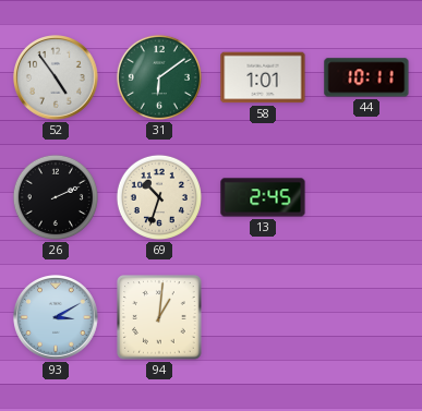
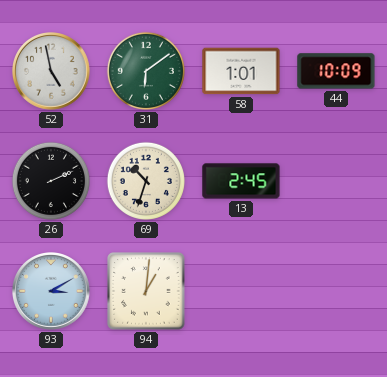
52: 4:54 -> 4:58
44: 10:11 -> 10:09
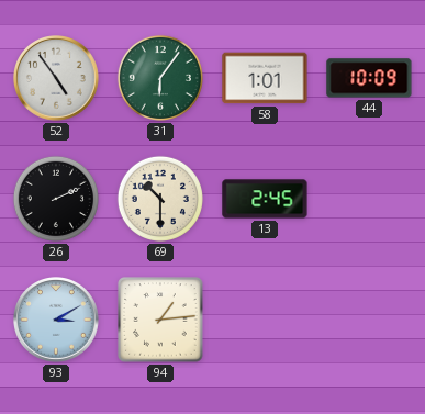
52: 4:58 -> 4:54
31: 6:09 -> 6:06
69: 10:33 -> 10:30
94: 1:01 -> 1:14
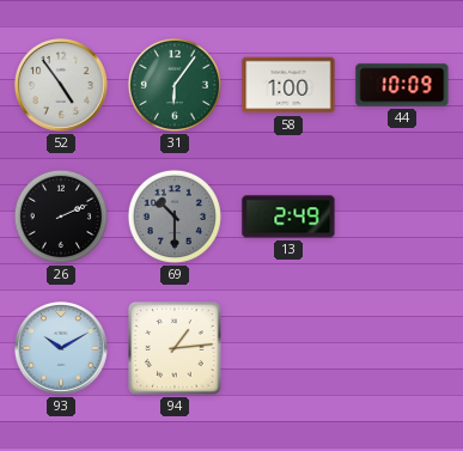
58: 1:01 -> 1:00
69 dial: cream -> grey
13: 2:45 -> 2:49
93: 3:10 -> 10:10
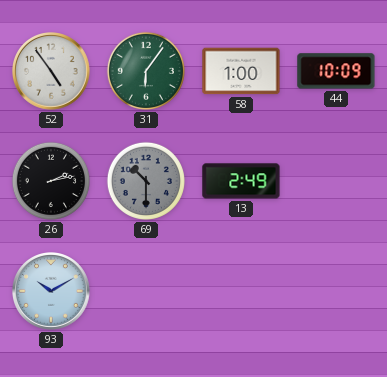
26: 2:11 -> 2:13
94: 1:14 -> none
